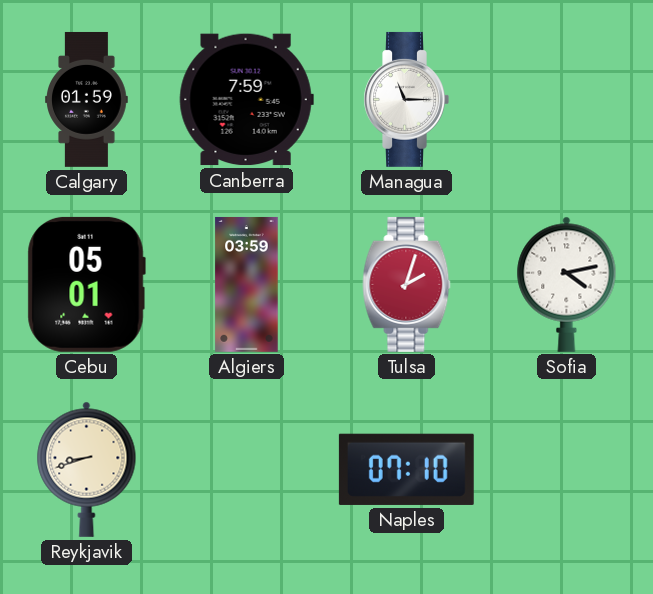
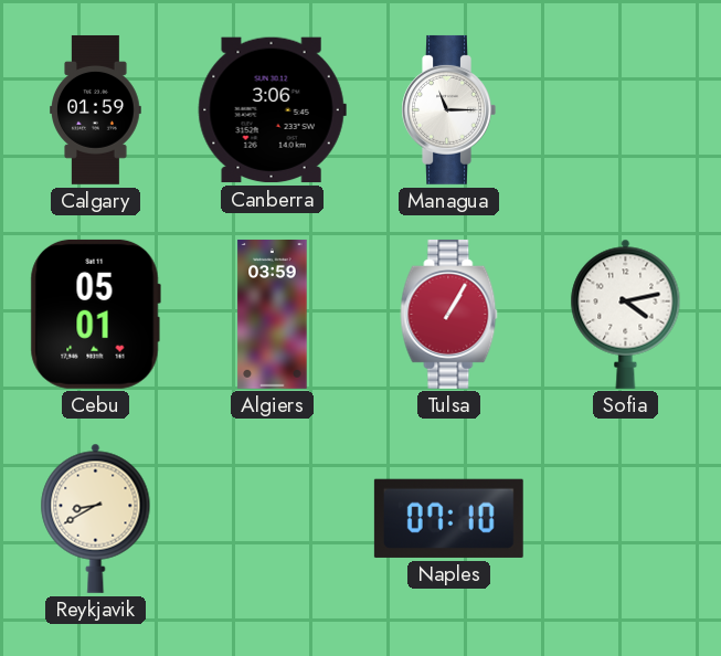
Canberra: 7:59 -> 3:06
Tulsa: 2:03 -> 1:05
Reykjavik: 8:42 -> 8:40
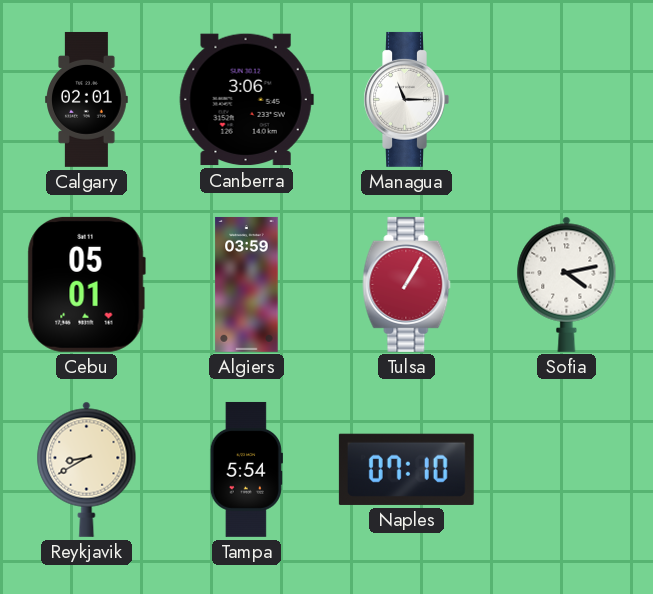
Calgary: 01:59 -> 02:01
Tampa: none -> 5:54
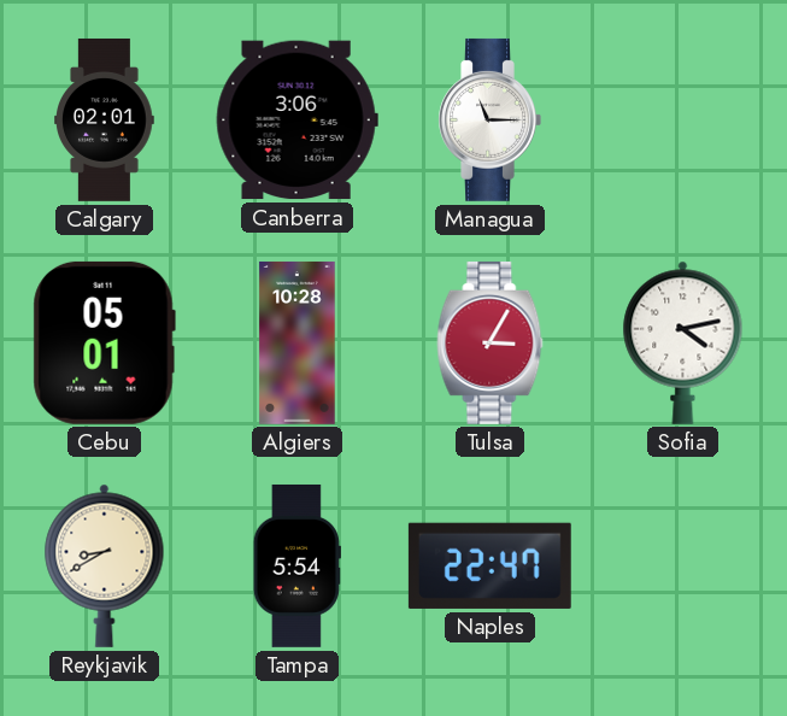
Algiers: 03:59 -> 10:28
Tulsa: 1:05 -> 3:05
Naples: 07:10 -> 22:47
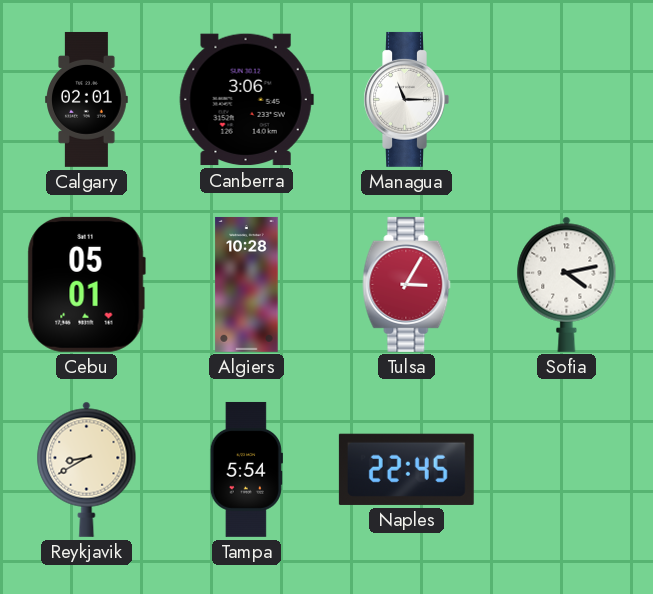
Naples: 22:47 -> 22:45
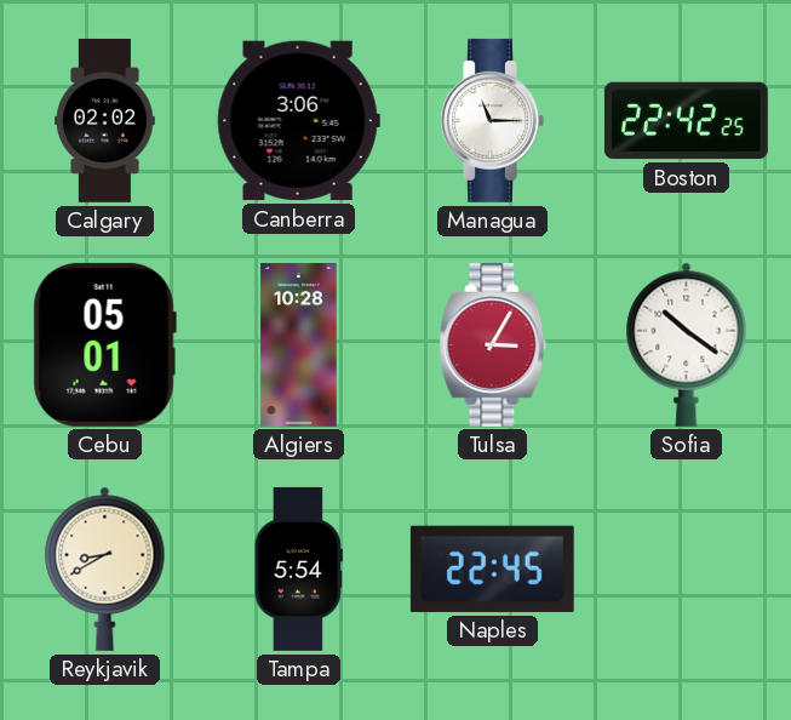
Calgary: 02:01 -> 02:02
Boston: none -> 22:42
Sofia: 4:13 -> 10:21
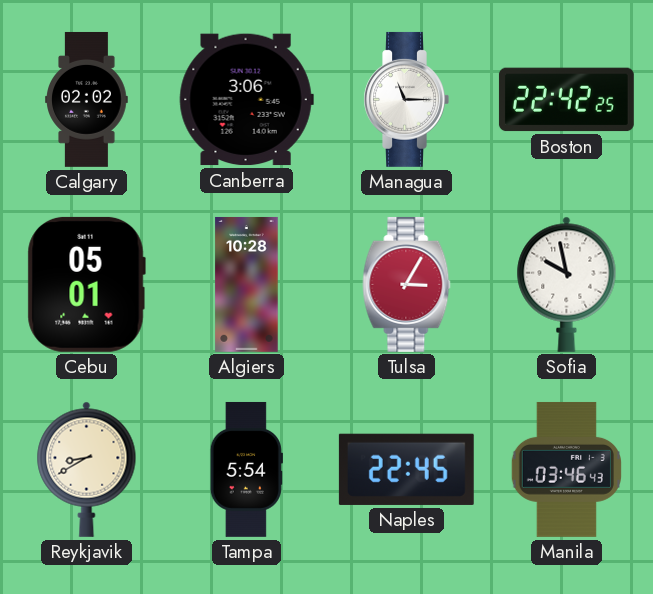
Sofia: 10:21 -> 9:58
Manila: none -> 03:46
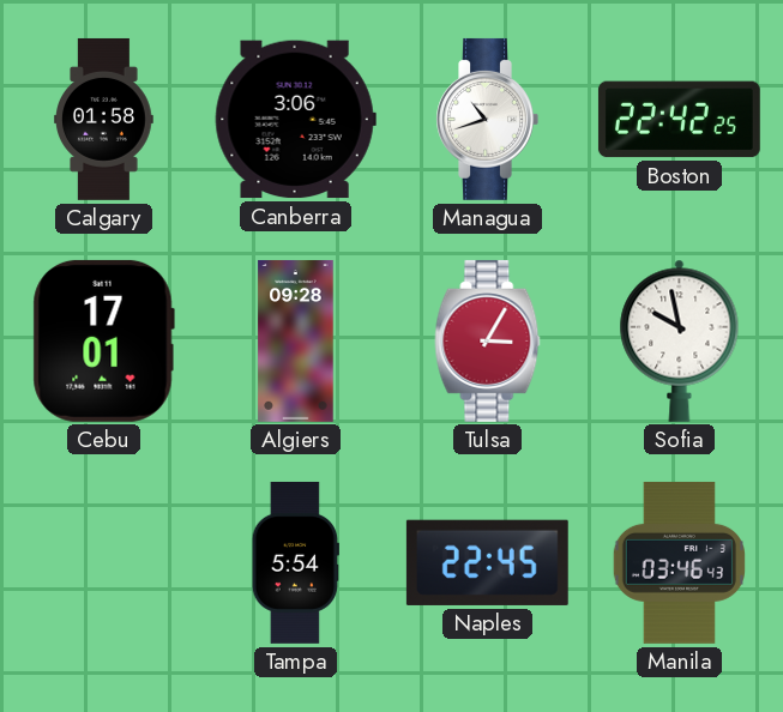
Calgary: 02:02 -> 01:58
Managua: 11:15 -> 10:42
Cebu: 05:01 -> 17:01
Algiers: 10:28 -> 09:28
Reykjavik: 8:40 -> none
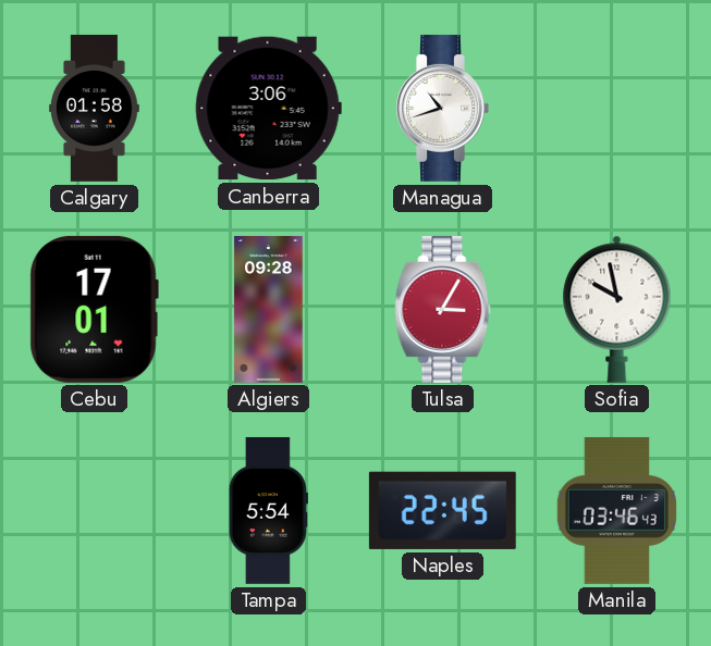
Boston: 22:42 -> none
